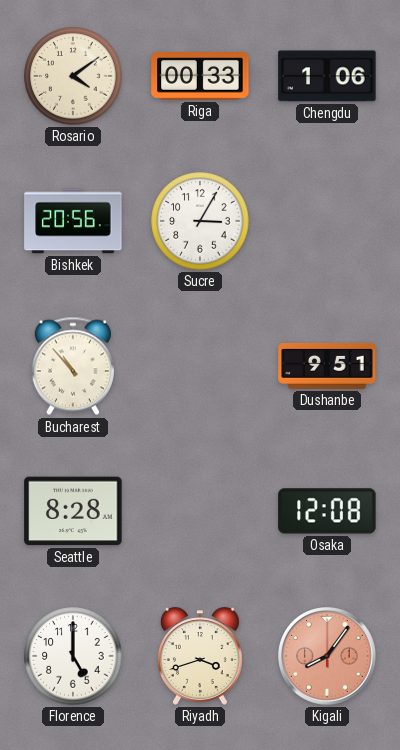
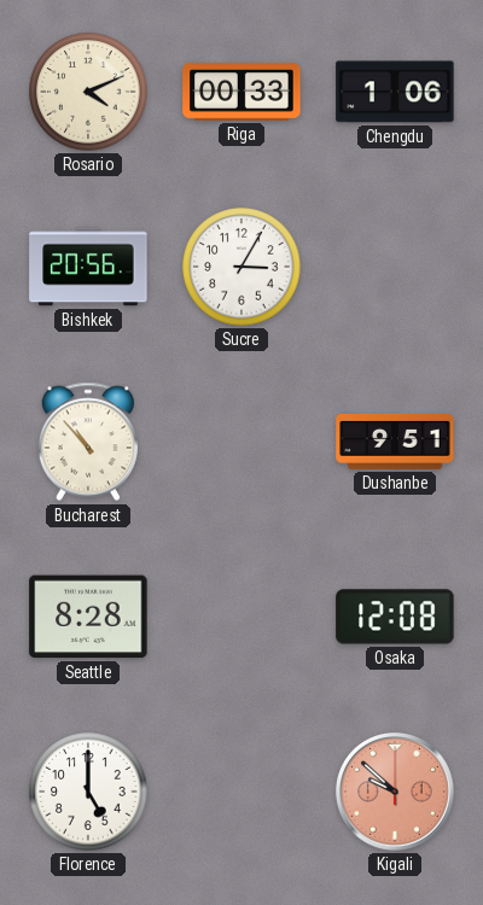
Rosario: 4:09 -> 4:11
Riyadh: 3:42 -> none
Kigali: 8:06 -> 9:52
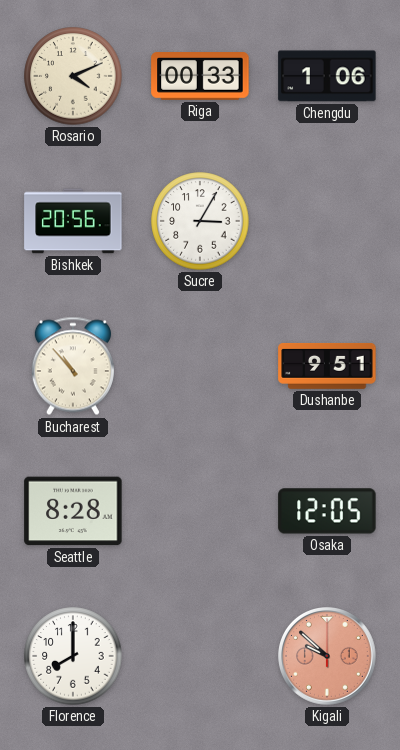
Osaka: 12:08 -> 12:05
Florence: 5:00 -> 8:00
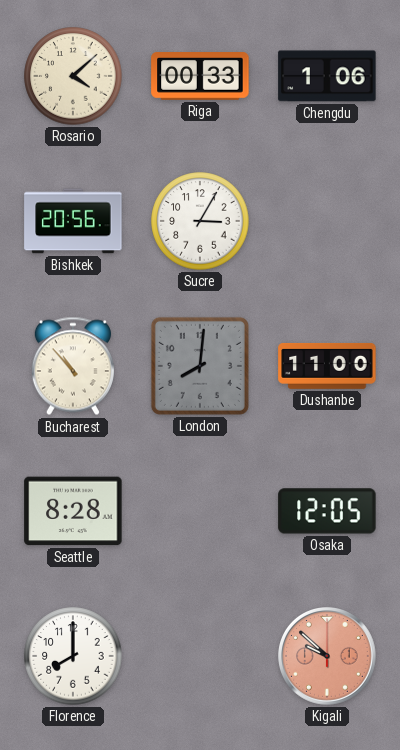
Rosario: 4:11 -> 4:08
London: none -> 8:01
Dushanbe: 9:51 -> 11:00
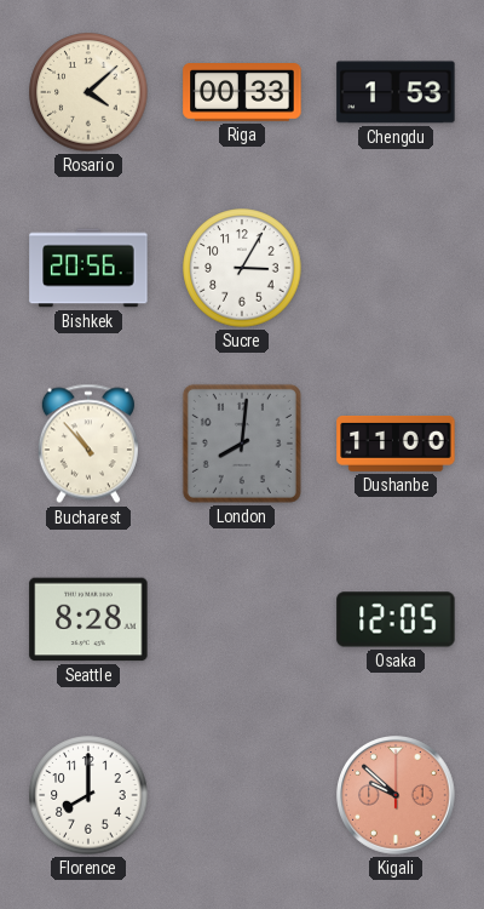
Chengdu: 1:06 -> 1:53
